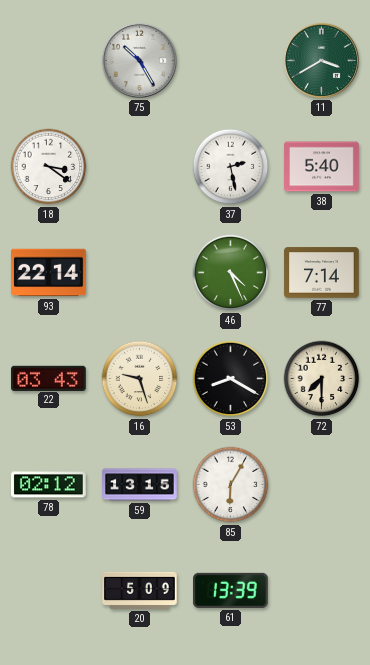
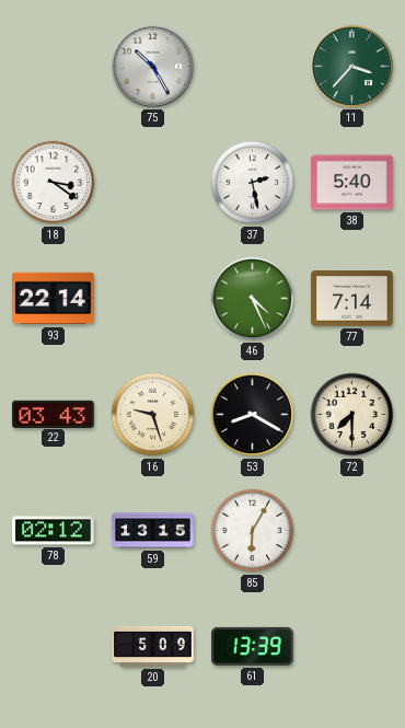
11: 3:40 -> 3:37
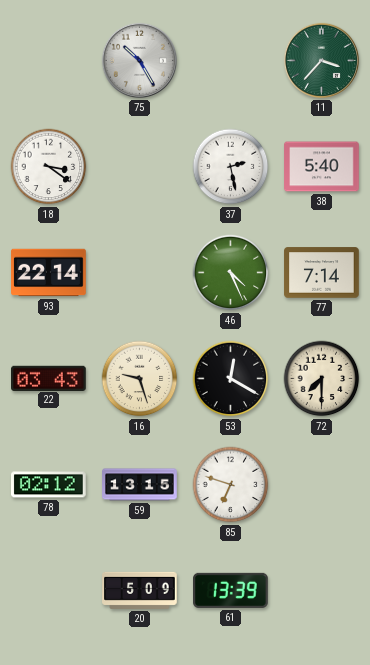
53: 8:20 -> 12:20
85: 6:05 -> 6:48
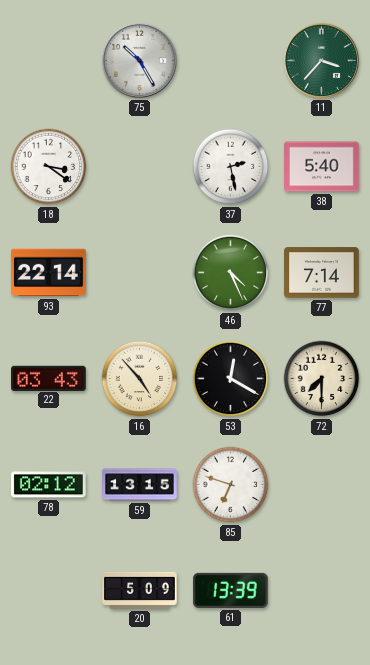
16: 9:27 -> 4:53
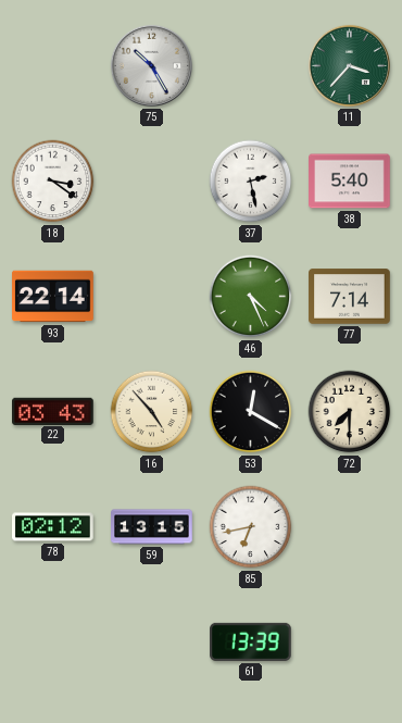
85: 6:48 -> 6:43
20: 5:09 -> none
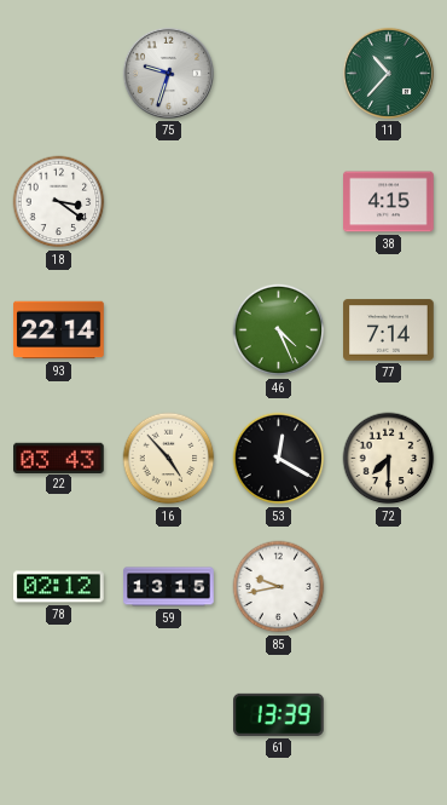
75: 10:25 -> 9:33
11: 3:37 -> 10:37
37: 2:28 -> none
38: 5:40 -> 4:15
85: 6:43 -> 9:43
